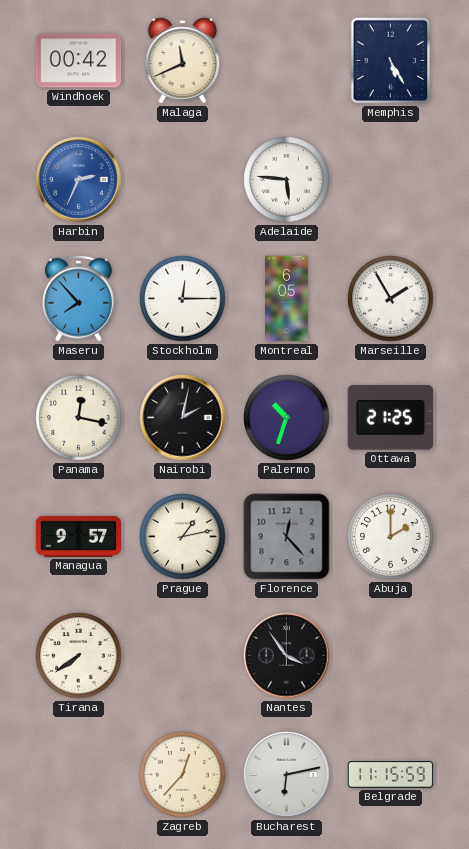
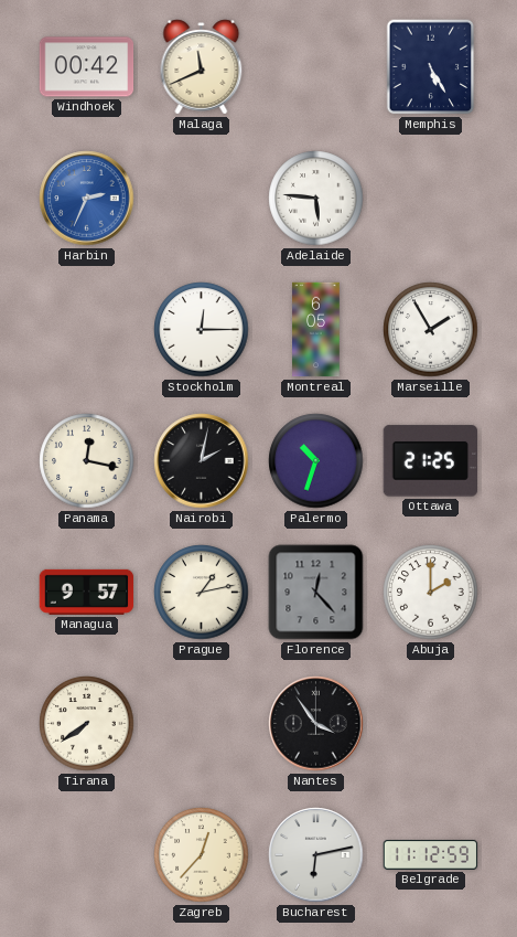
Maseru: 7:53 -> none
Belgrade: 11:15 -> 11:12
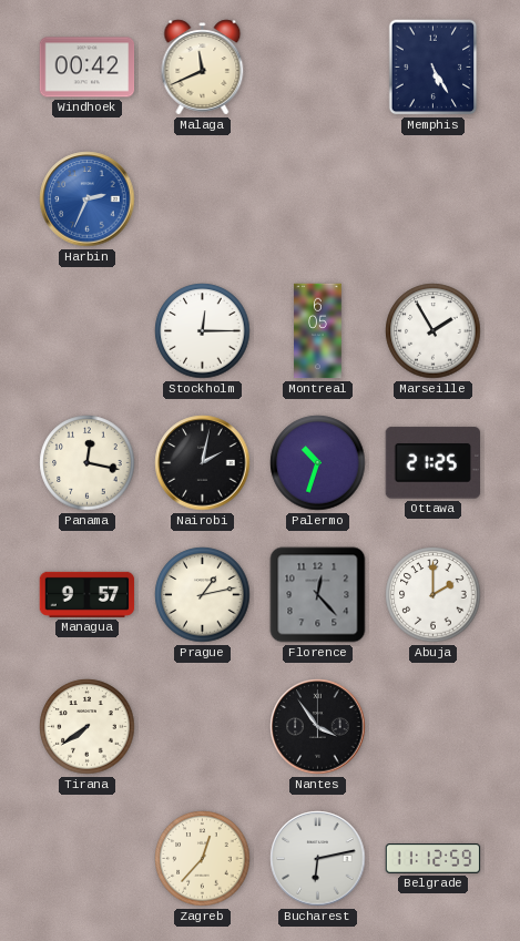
Adelaide: 5:46 -> none
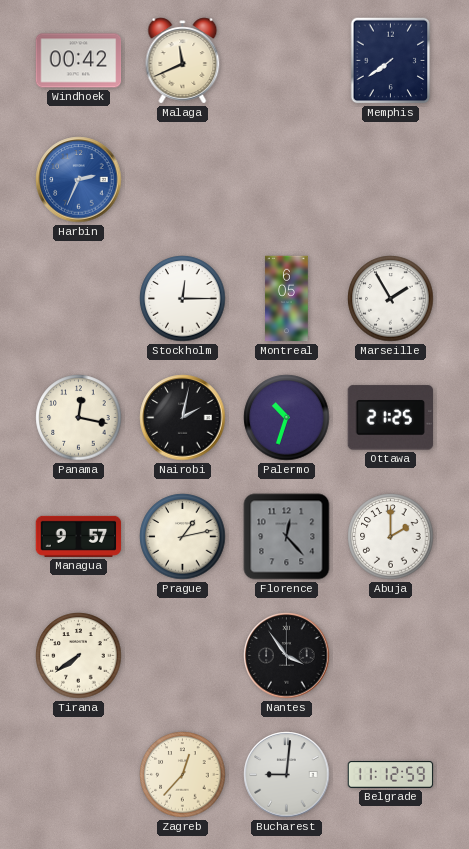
Memphis: 5:25 -> 7:39
Bucharest: 6:13 -> 9:01
